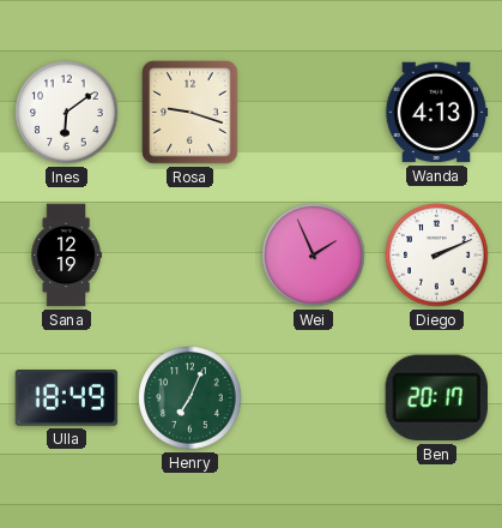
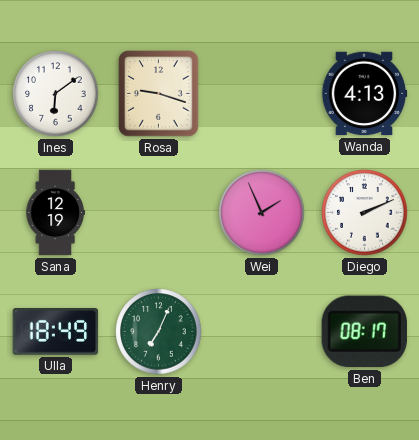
Ben: 20:17 -> 08:17
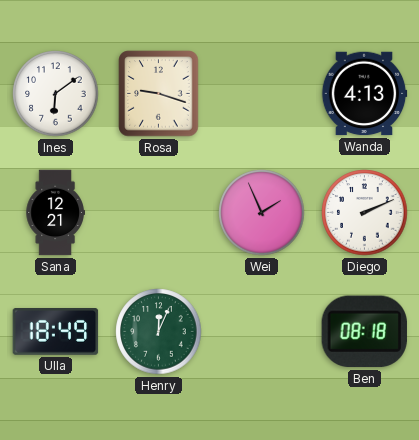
Sana: 12:19 -> 12:21
Henry: 7:04 -> 12:04
Ben: 08:17 -> 08:18
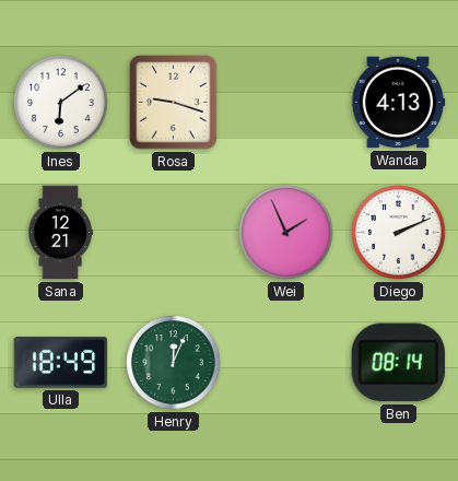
Ben: 08:18 -> 08:14
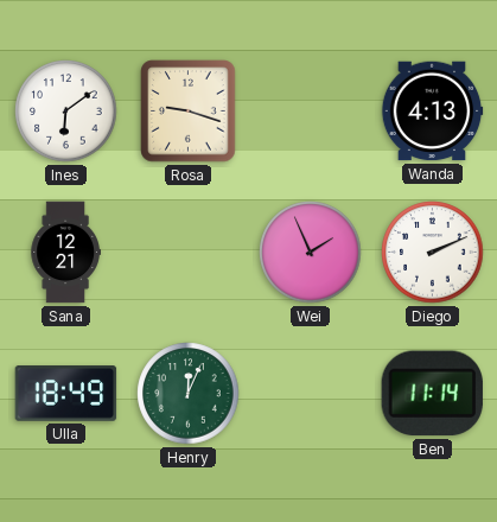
Ben: 08:14 -> 11:14
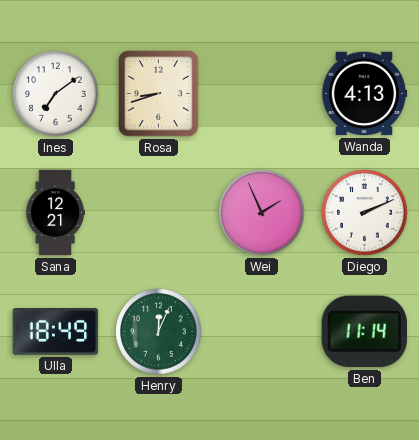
Ines: 6:09 -> 7:09
Rosa: 9:18 -> 8:42
